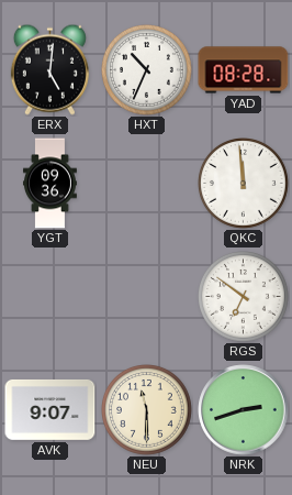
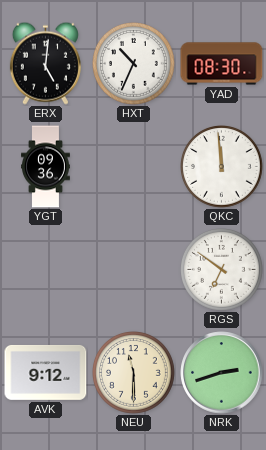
YAD: 08:28 -> 08:30
AVK: 9:07 -> 9:12
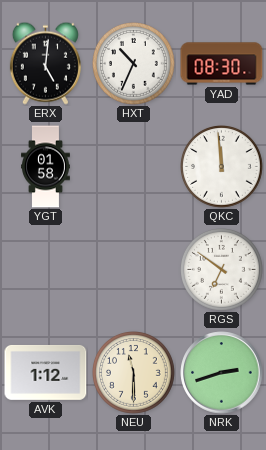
YGT: 09:36 -> 01:58
AVK: 9:12 -> 1:12
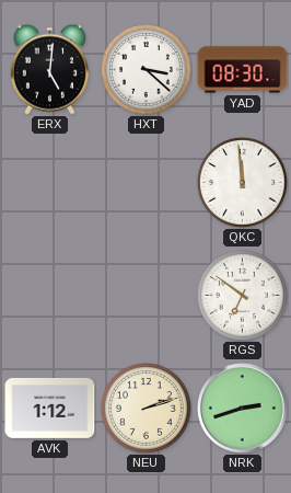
HXT: 10:34 -> 3:22
YGT: 01:58 -> none
NEU: 11:30 -> 2:12
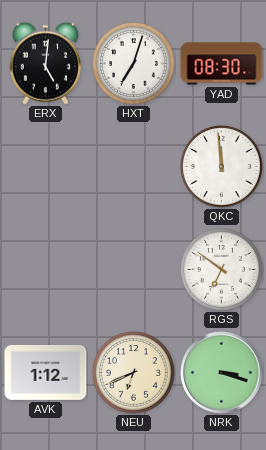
HXT: 3:22 -> 7:03
NEU: 2:12 -> 6:41
NRK: 2:42 -> 3:18
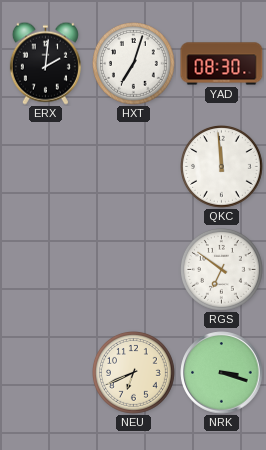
ERX: 5:01 -> 2:01
AVK: 1:12 -> none
